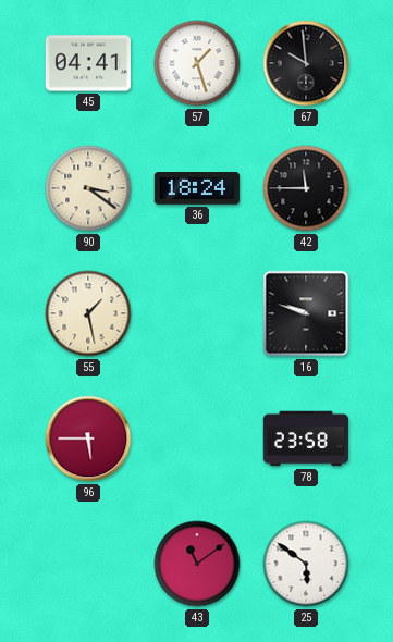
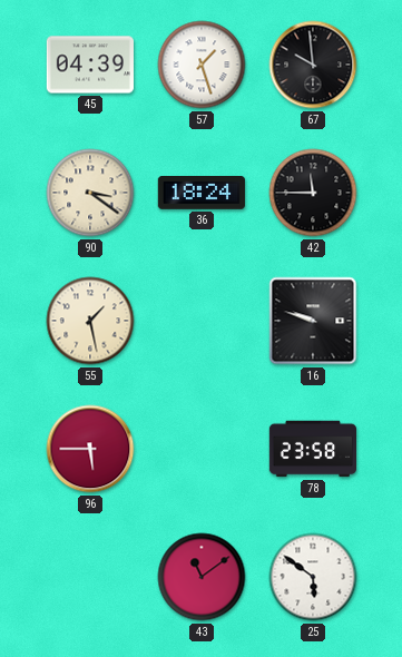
45: 04:41 -> 04:39
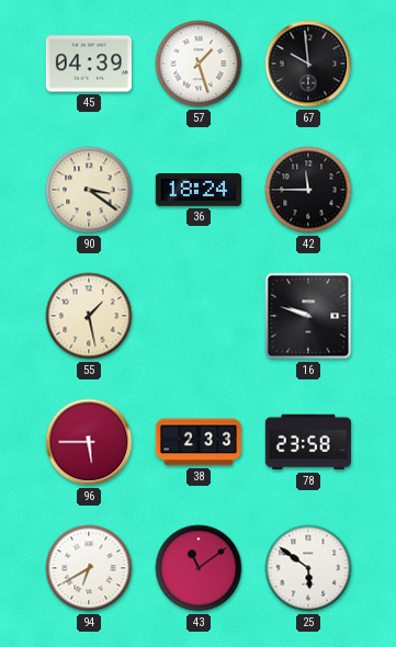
38: none -> 2:33
94: none -> 6:40
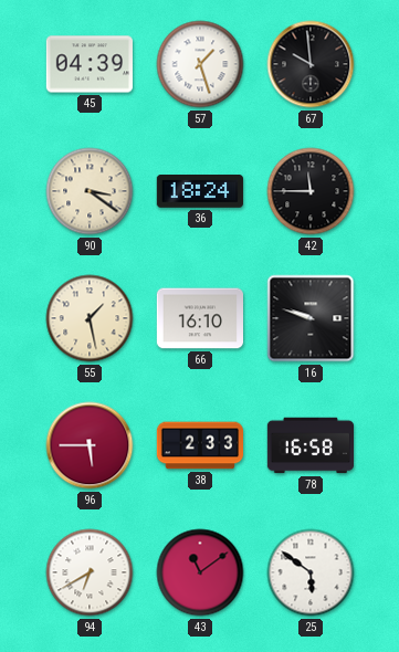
66: none -> 16:10
78: 23:58 -> 16:58
